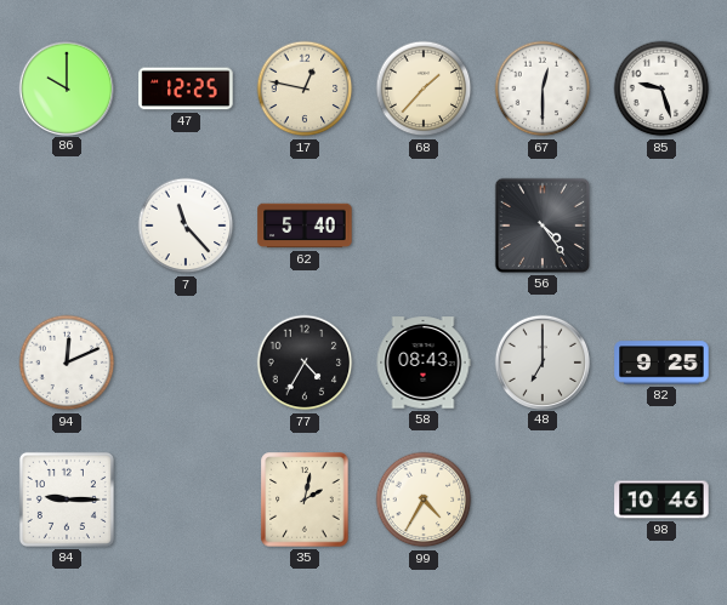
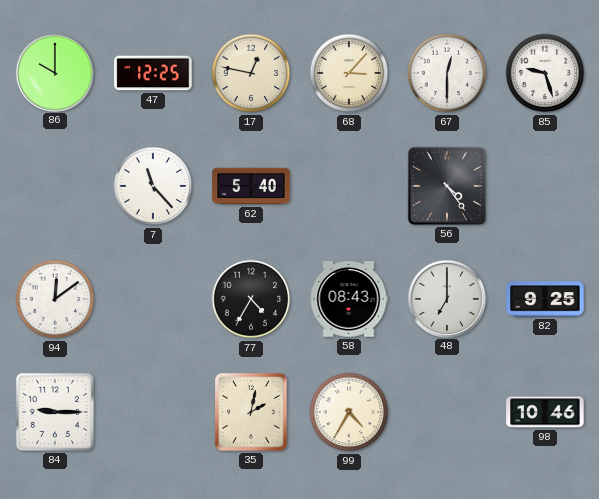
68: 1:37 -> 3:07
94: 12:11 -> 12:09
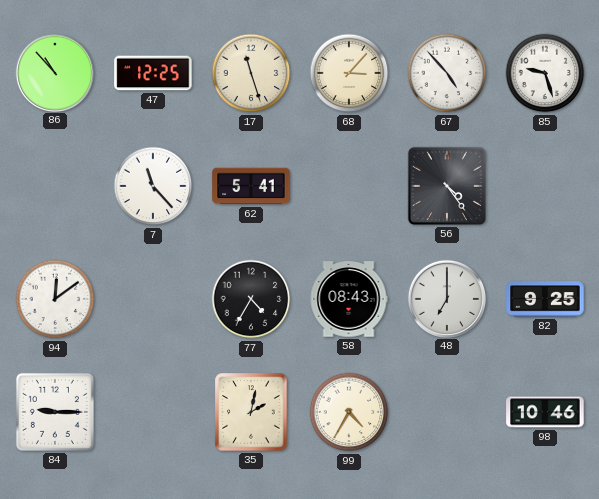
86: 10:00 -> 10:53
17: 12:47 -> 11:27
67: 12:30 -> 4:53
62: 5:40 -> 5:41
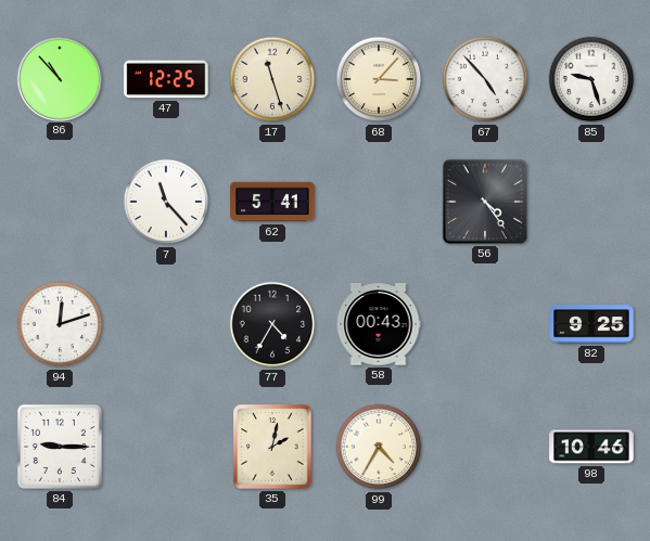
94: 12:09 -> 12:12
58: 08:43 -> 00:43
48: 7:00 -> none
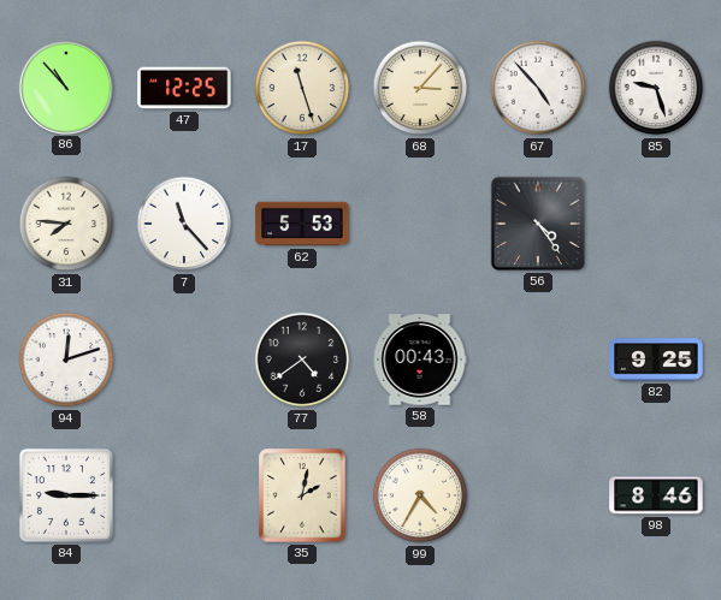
31: none -> 7:46
62: 5:41 -> 5:53
77: 4:35 -> 4:39
98: 10:46 -> 8:46
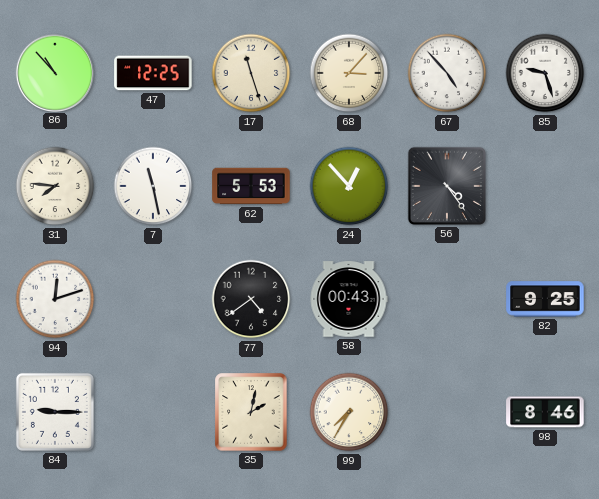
7: 11:23 -> 11:28
24: none -> 12:53
99: 4:35 -> 7:35
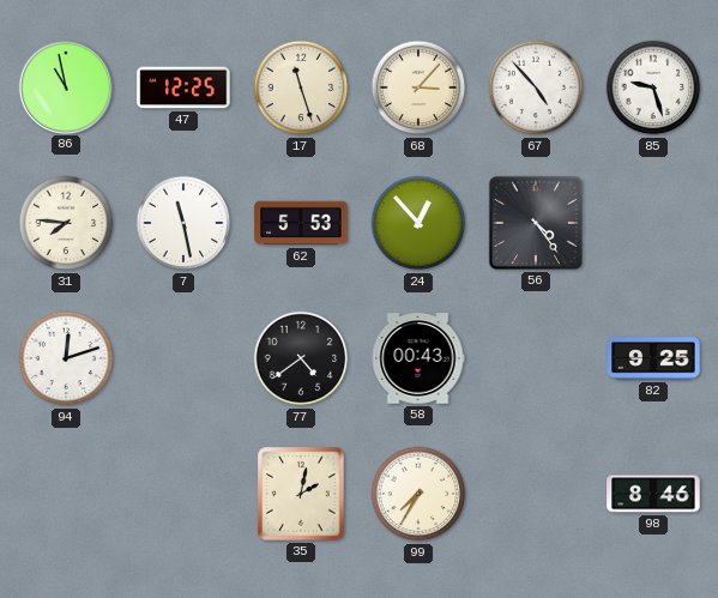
86: 10:53 -> 10:58
84: 9:15 -> none
